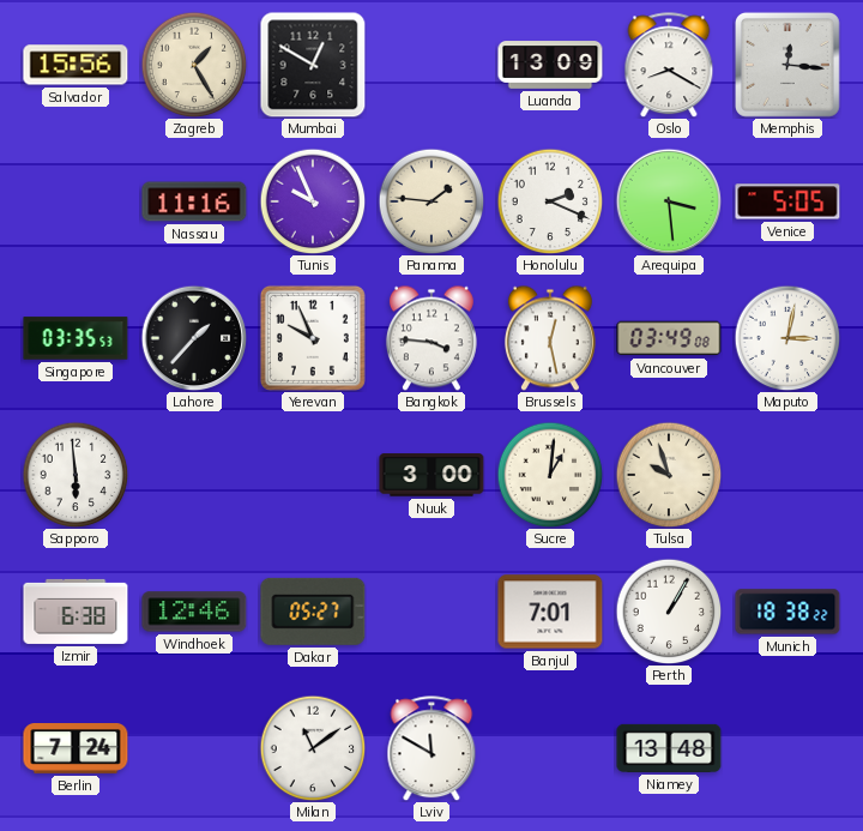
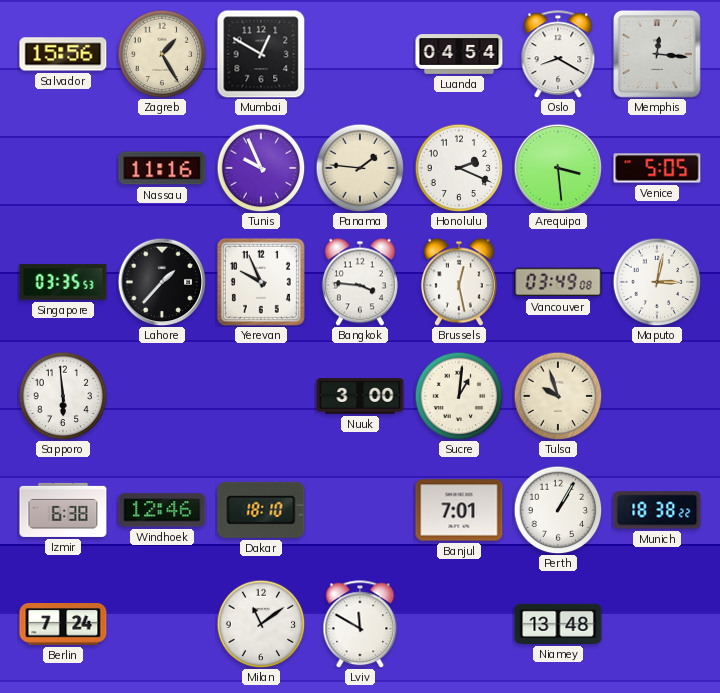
Luanda: 13:09 -> 04:54
Dakar: 05:27 -> 18:10
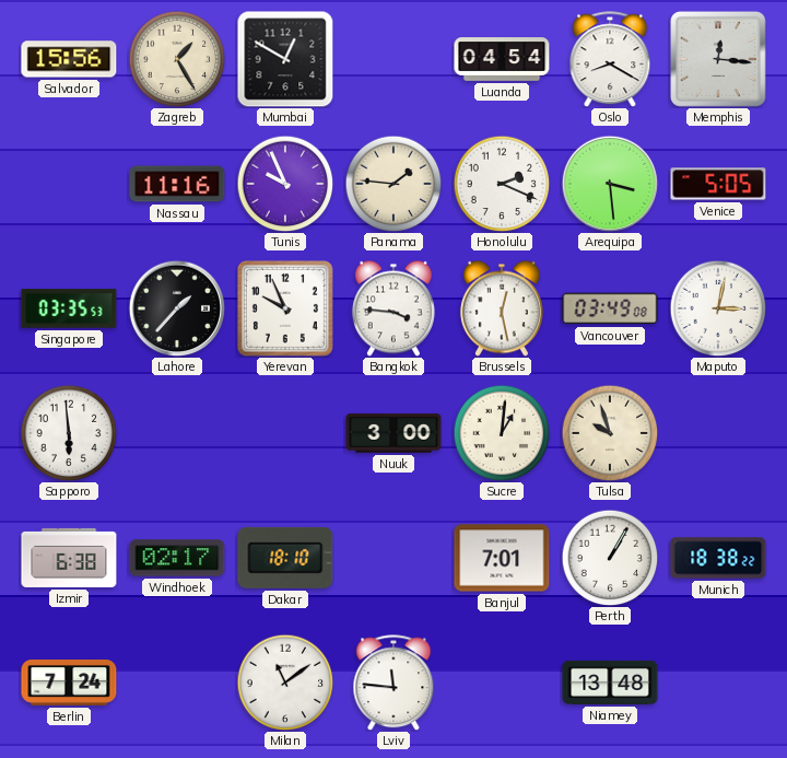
Windhoek: 12:46 -> 02:17
Lviv: 11:50 -> 11:46
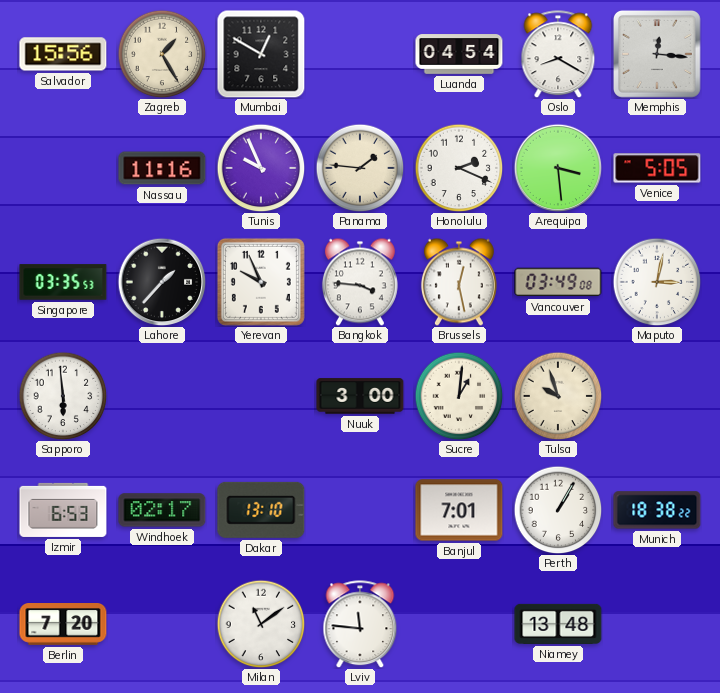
Izmir: 6:38 -> 6:53
Dakar: 18:10 -> 13:10
Berlin: 7:24 -> 7:20
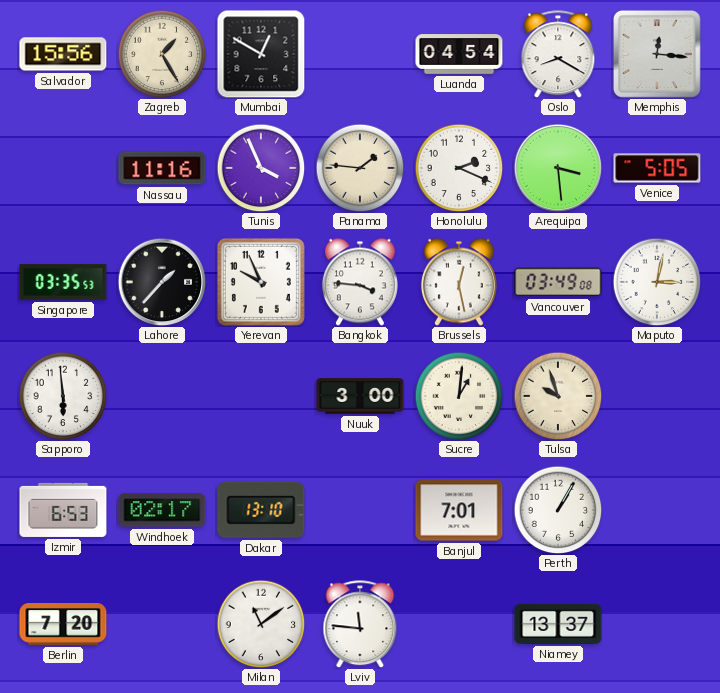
Tunis: 9:56 -> 3:56
Munich: 18:38 -> none
Niamey: 13:48 -> 13:37
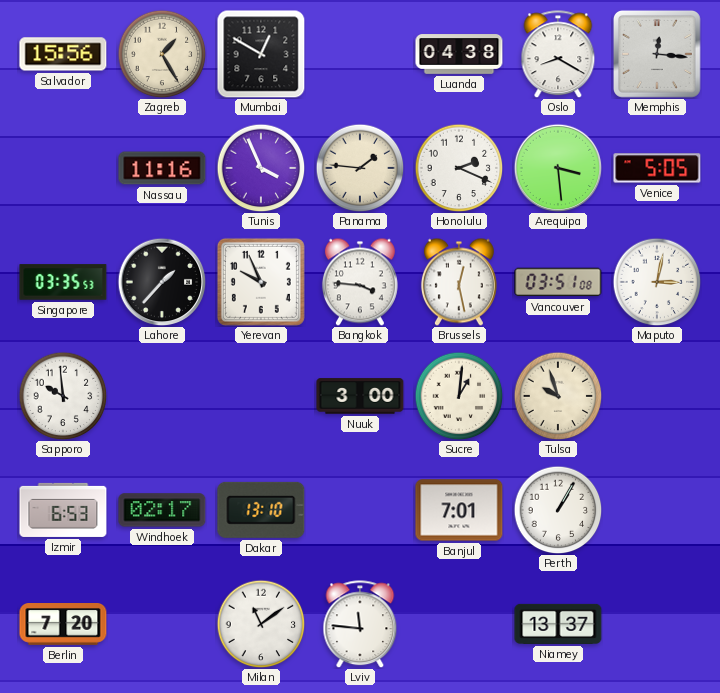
Luanda: 04:54 -> 04:38
Vancouver: 03:49 -> 03:51
Sapporo: 5:59 -> 9:59
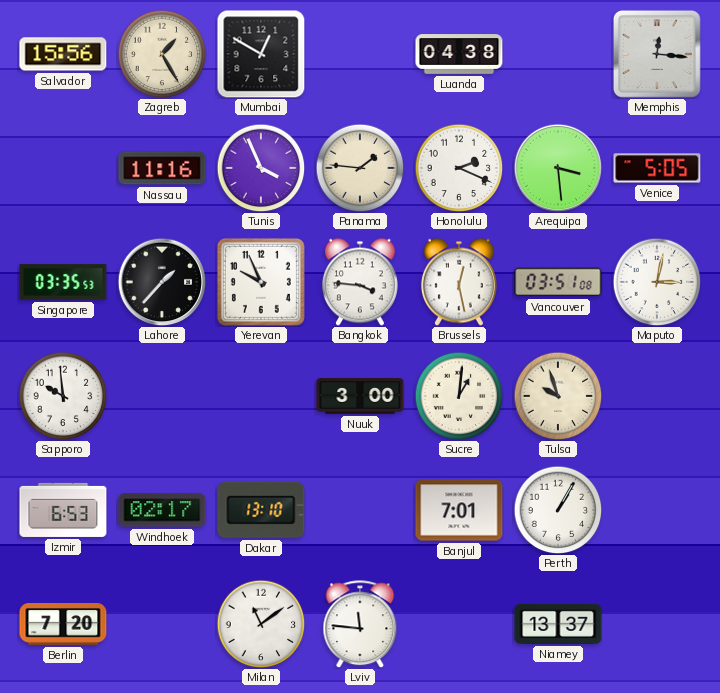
Oslo: 8:20 -> none
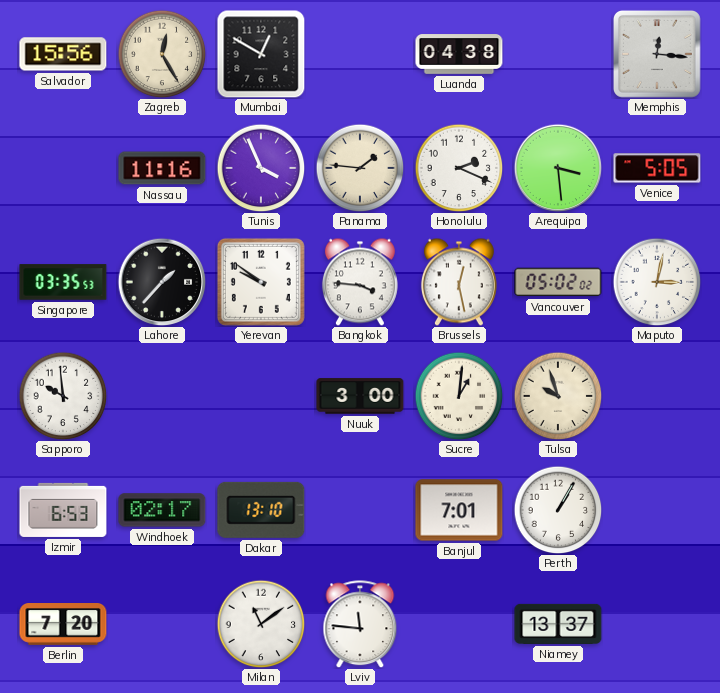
Zagreb: 1:25 -> 12:25
Yerevan: 9:56 -> 9:51
Vancouver: 03:51 -> 05:02
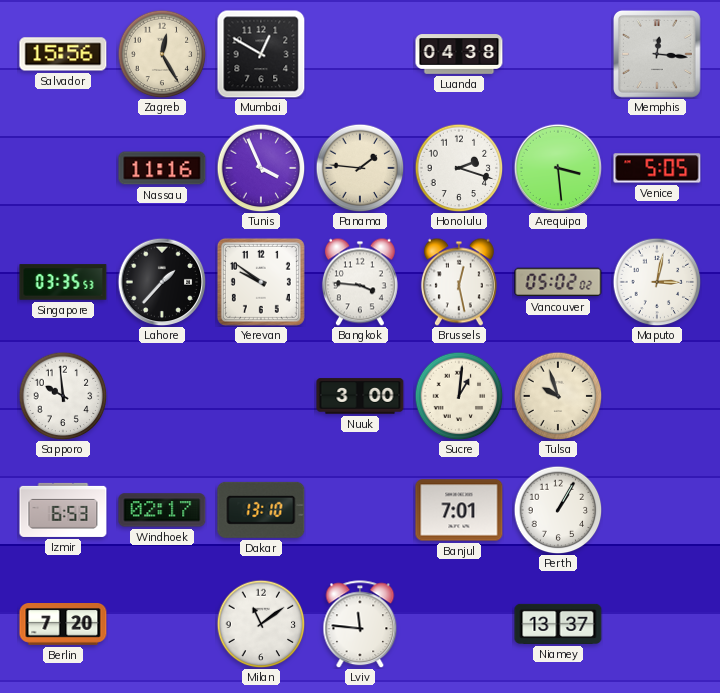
Honolulu: 2:19 -> 2:18
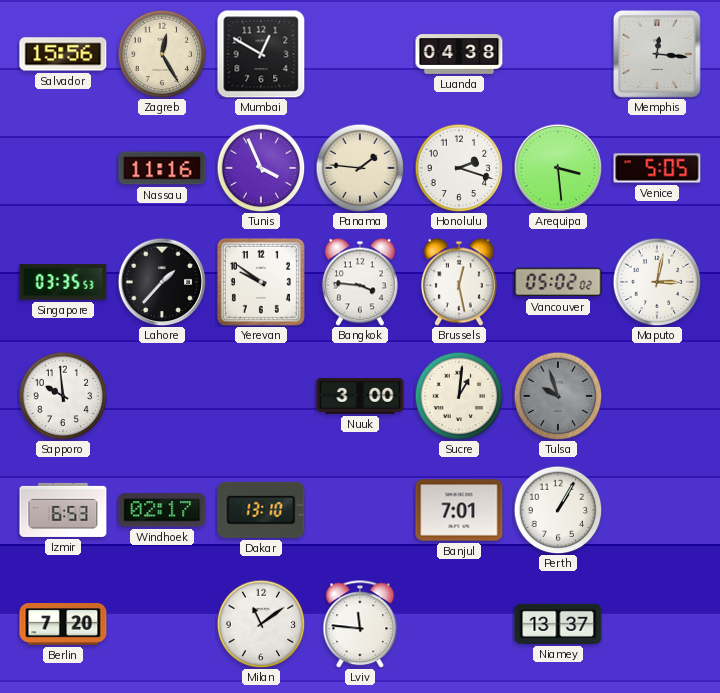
Tulsa dial: cream -> grey
